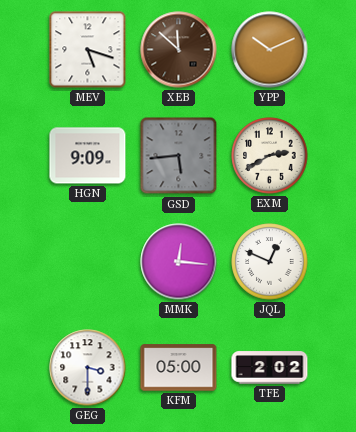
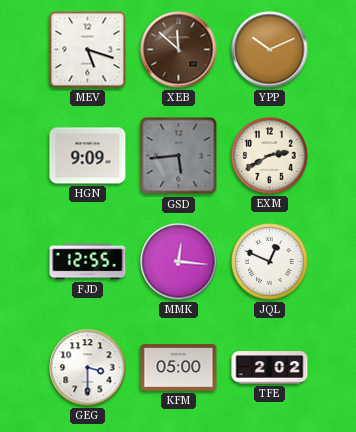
FJD: none -> 12:55
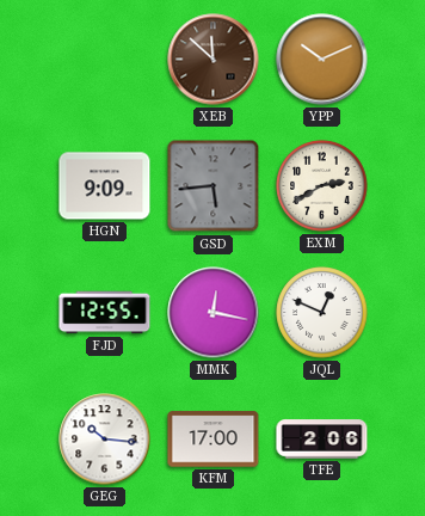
MEV: 5:18 -> none
MMK: 12:16 -> 12:17
GEG: 3:30 -> 10:16
KFM: 05:00 -> 17:00
TFE: 2:02 -> 2:06
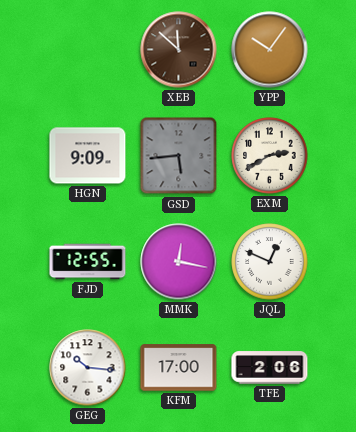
YPP: 10:11 -> 10:06
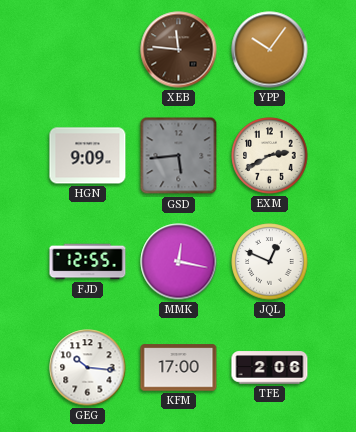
XEB: 11:52 -> 11:46
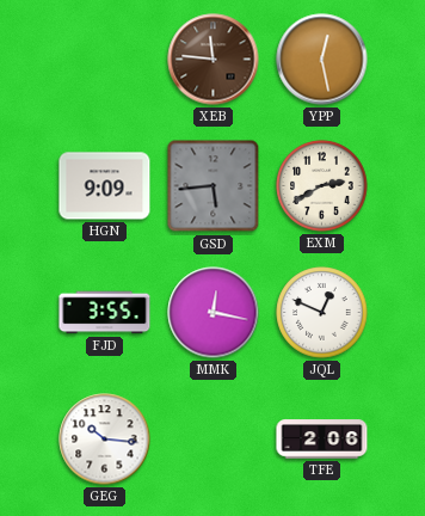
YPP: 10:06 -> 12:28
FJD: 12:55 -> 3:55
KFM: 17:00 -> none
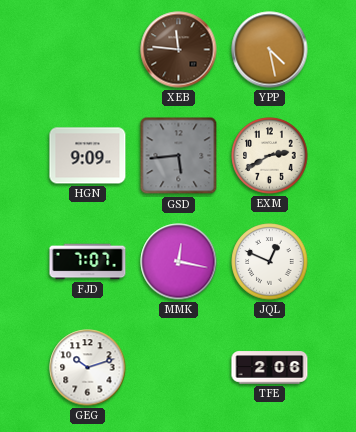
YPP: 12:28 -> 4:28
FJD: 3:55 -> 7:07
GEG: 10:16 -> 10:12
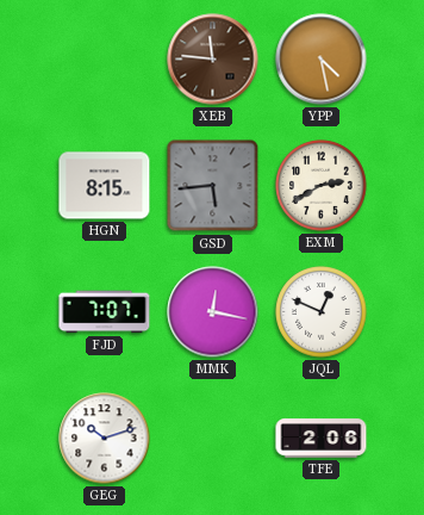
HGN: 9:09 -> 8:15
